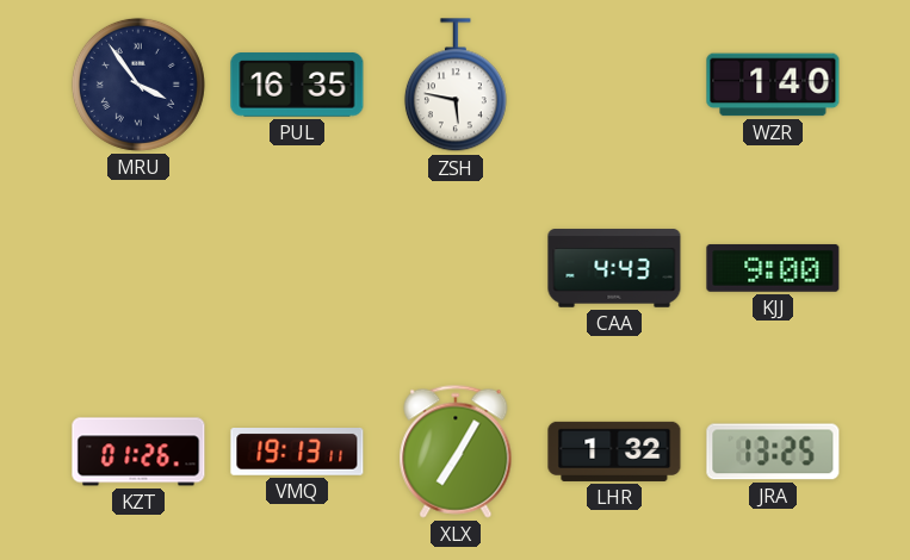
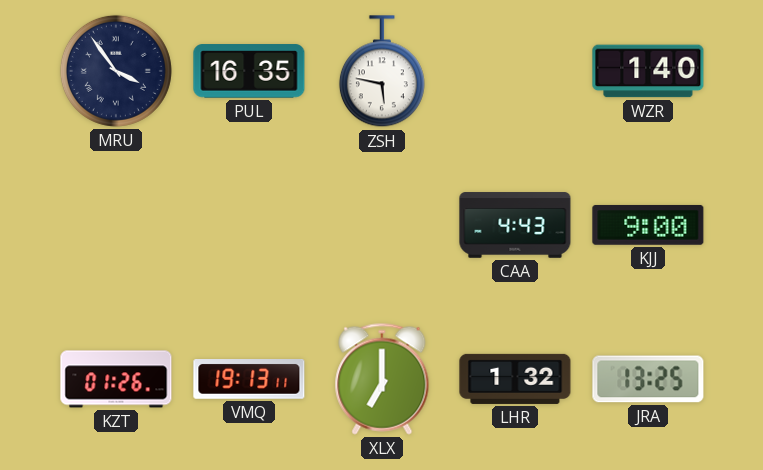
XLX: 7:05 -> 7:00
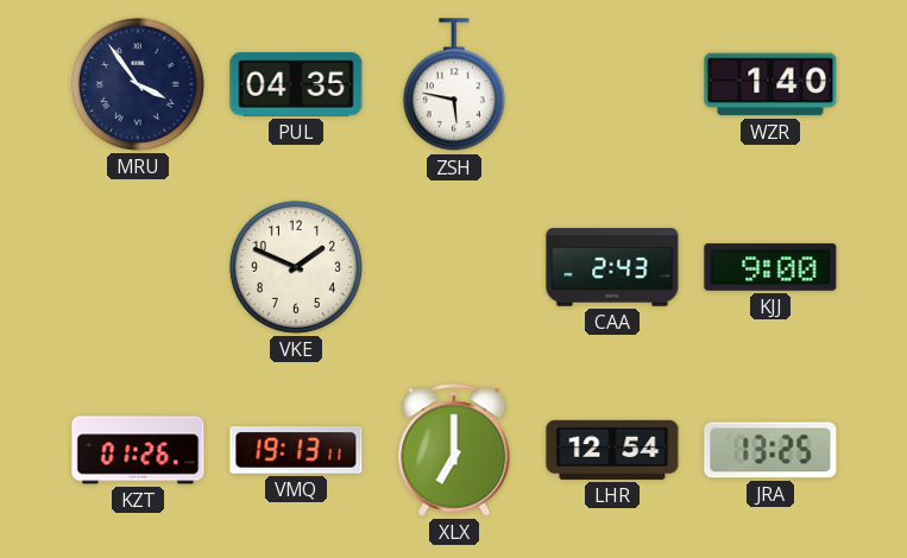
PUL: 16:35 -> 04:35
VKE: none -> 1:49
CAA: 4:43 -> 2:43
LHR: 1:32 -> 12:54
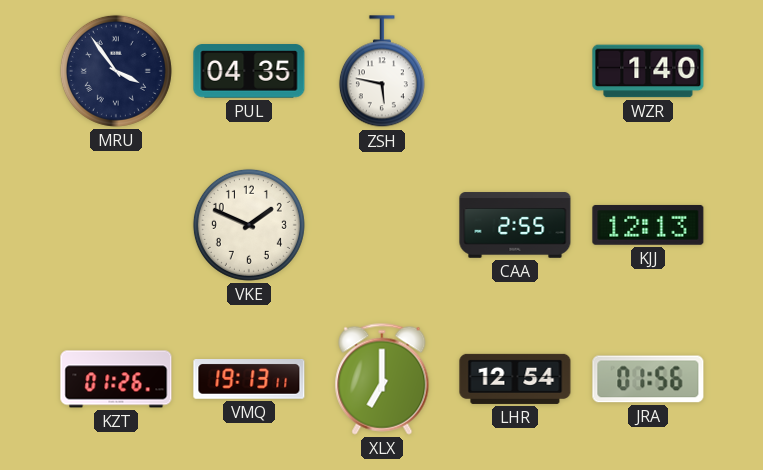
CAA: 2:43 -> 2:55
KJJ: 9:00 -> 12:13
JRA: 13:25 -> 01:56
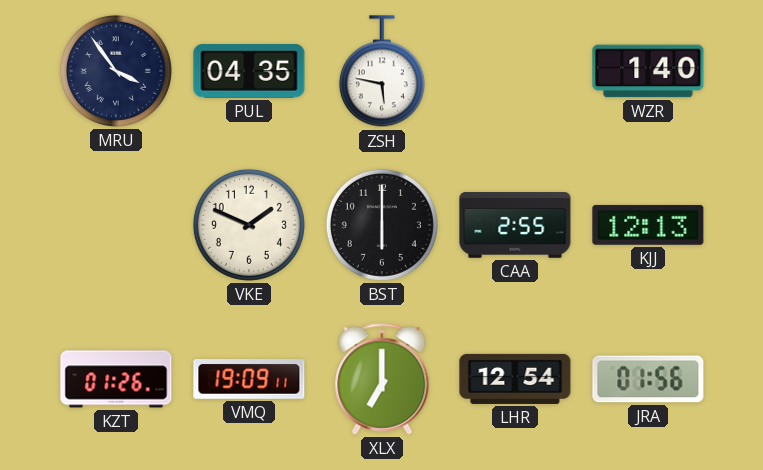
BST: none -> 6:00
VMQ: 19:13 -> 19:09
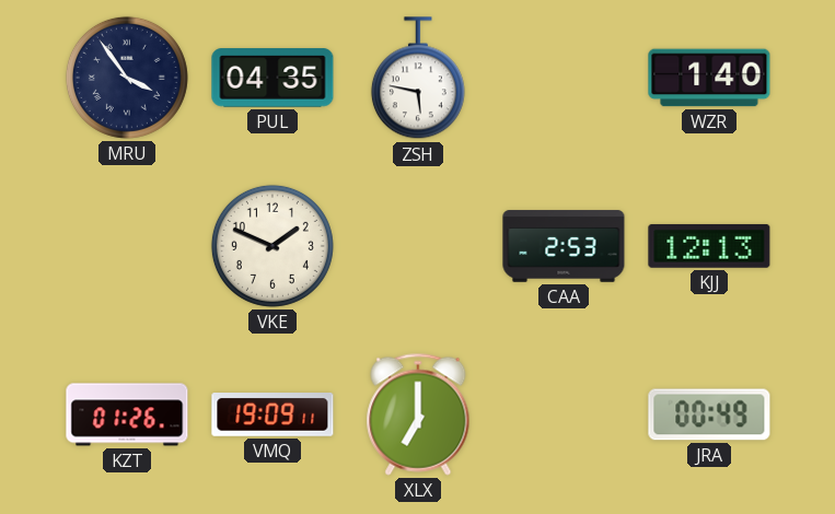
BST: 6:00 -> none
CAA: 2:55 -> 2:53
LHR: 12:54 -> none
JRA: 01:56 -> 00:49
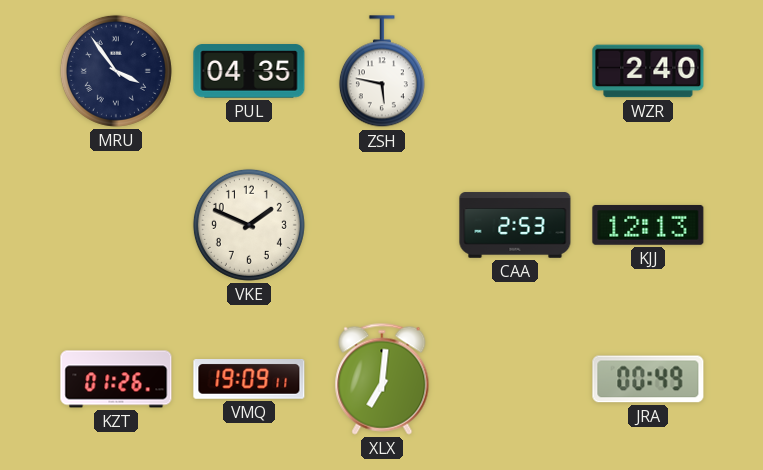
WZR: 1:40 -> 2:40
XLX: 7:00 -> 7:01
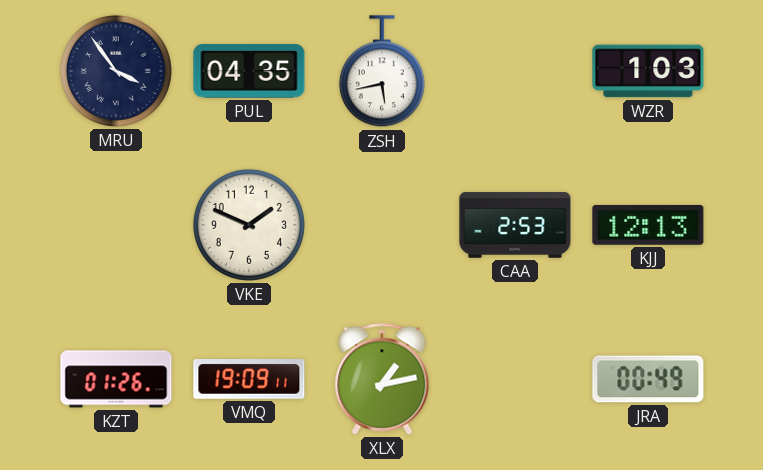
ZSH: 5:47 -> 5:43
WZR: 2:40 -> 1:03
XLX: 7:01 -> 1:13
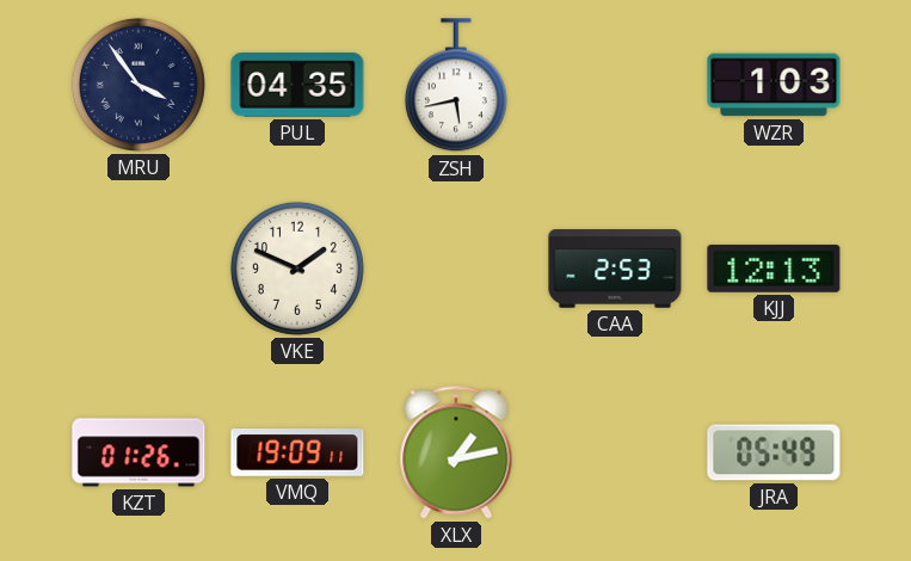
JRA: 00:49 -> 05:49
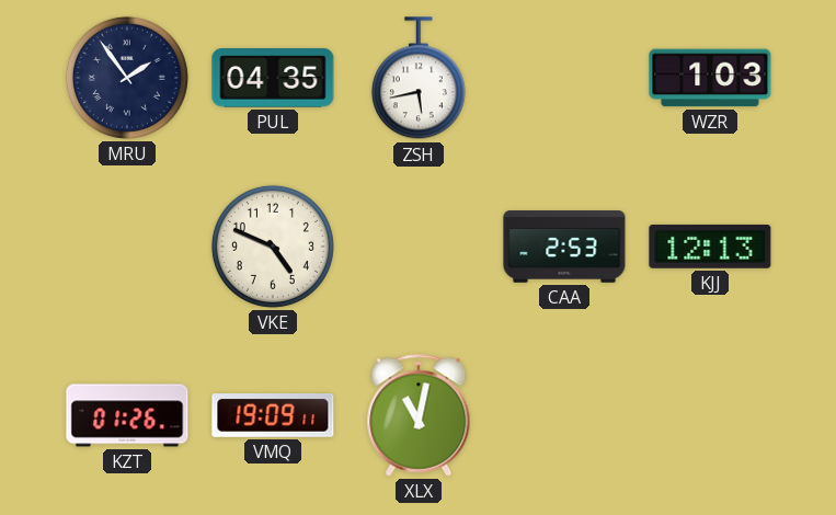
MRU: 3:54 -> 1:54
VKE: 1:49 -> 4:49
XLX: 1:13 -> 11:02
JRA: 05:49 -> none
